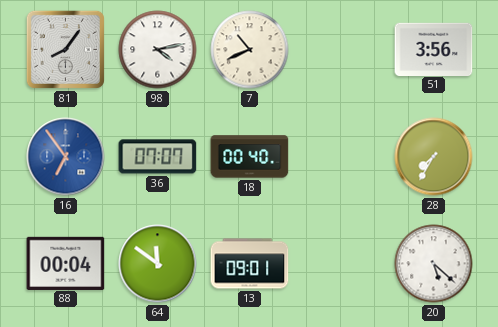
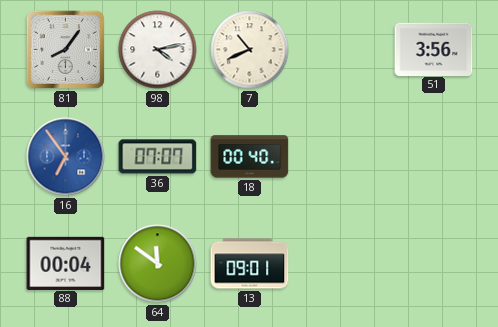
28: 7:35 -> none
20: 5:22 -> none
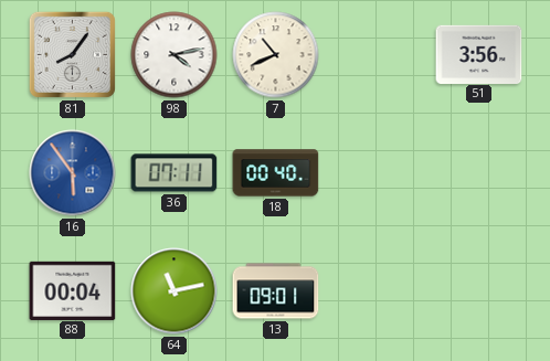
16: 6:54 -> 5:54
36: 07:07 -> 07:11
64: 11:51 -> 11:13
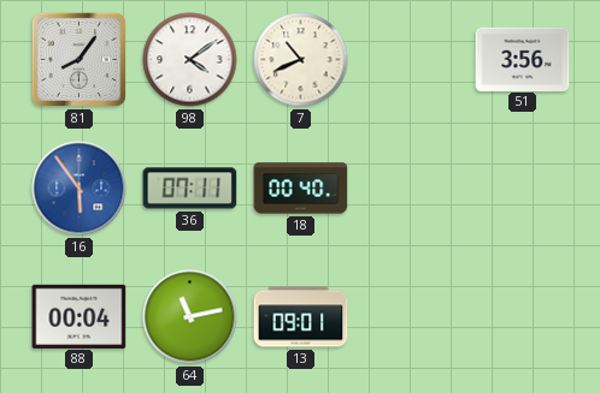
98: 4:13 -> 4:09
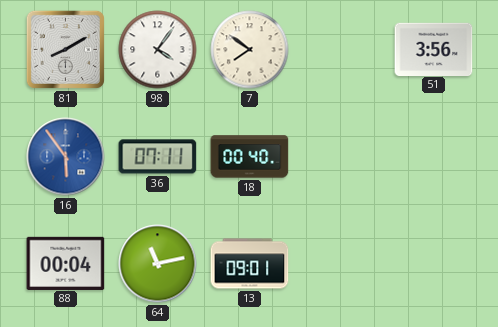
81: 8:06 -> 8:10
98: 4:09 -> 4:06
7: 10:41 -> 7:51
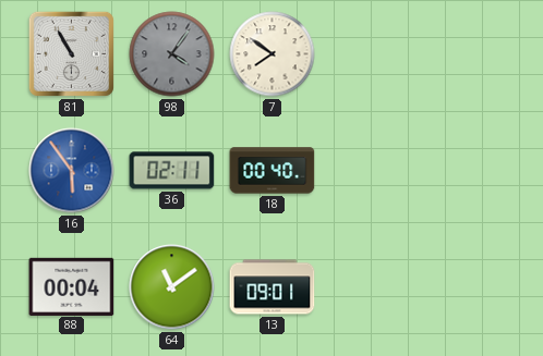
81: 8:10 -> 10:55
98 dial: white -> grey
51: 3:56 -> none
36: 07:11 -> 02:11
64: 11:13 -> 11:09
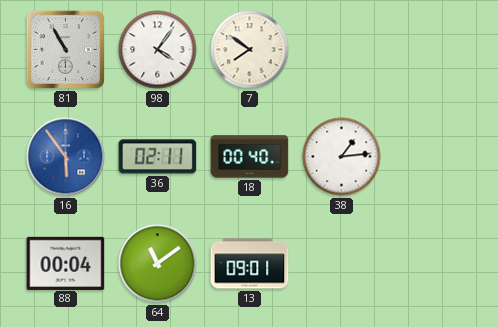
98 dial: grey -> white
38: none -> 1:14
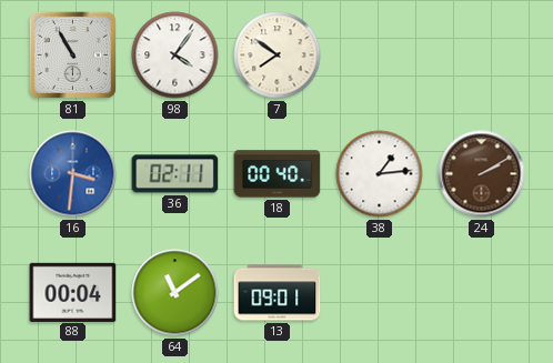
16: 5:54 -> 3:31
24: none -> 2:10
